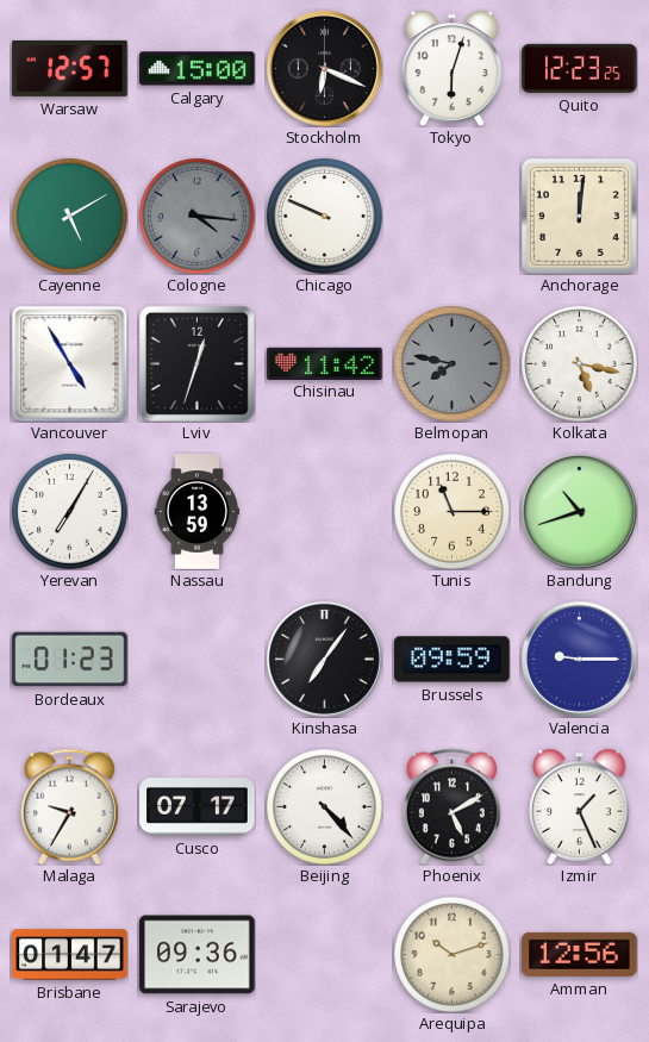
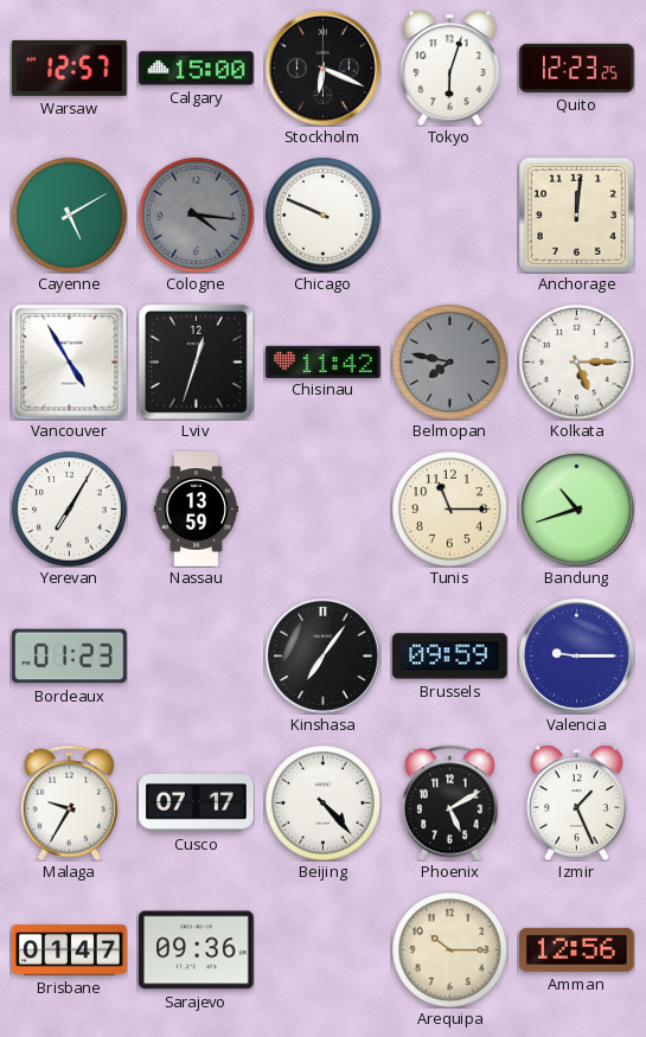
Kolkata: 5:17 -> 5:15
Arequipa: 10:12 -> 10:15
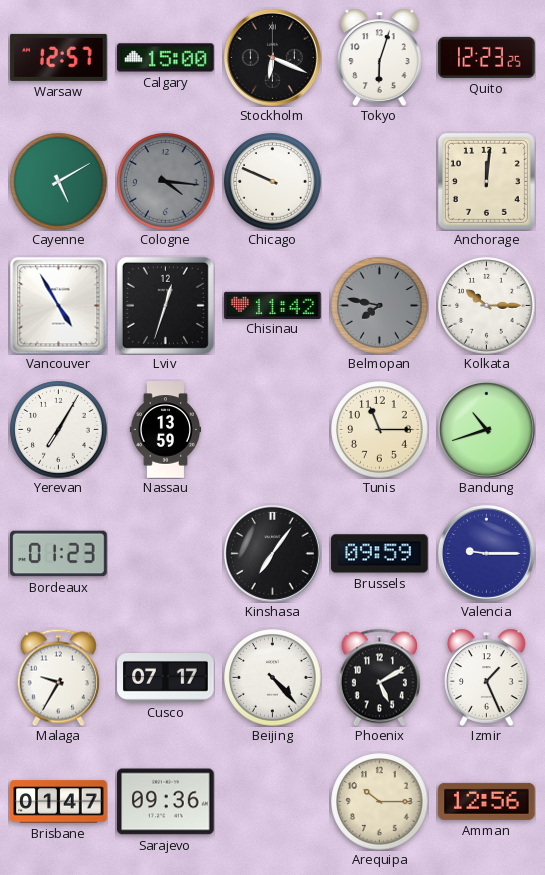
Kolkata: 5:15 -> 10:15
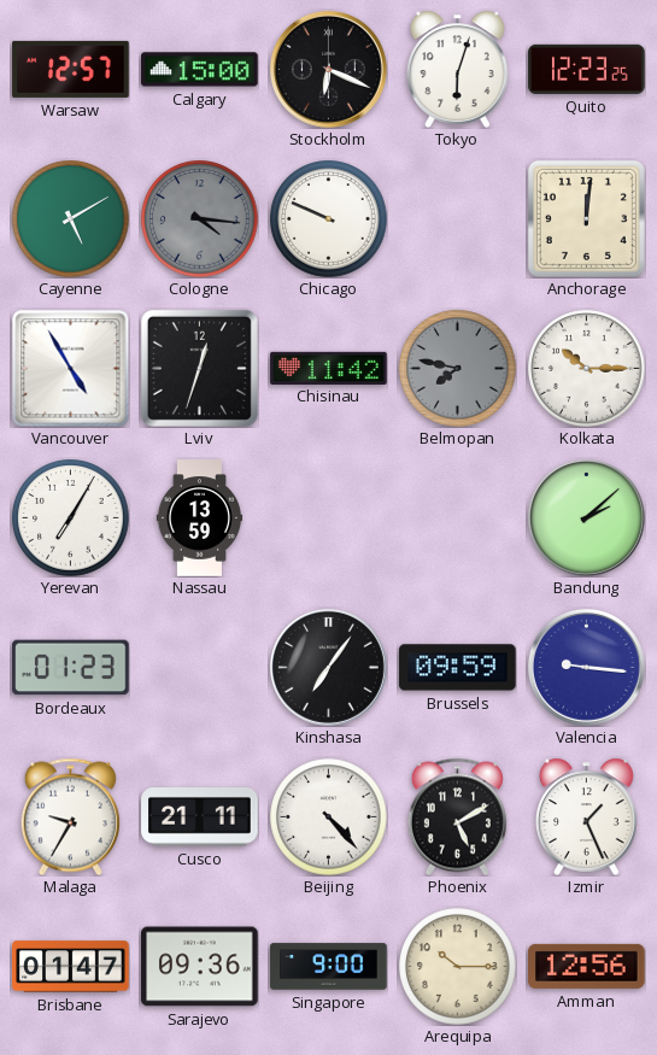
Tunis: 11:15 -> none
Bandung: 10:42 -> 2:08
Valencia: 9:15 -> 9:16
Cusco: 07:17 -> 21:11
Singapore: none -> 9:00
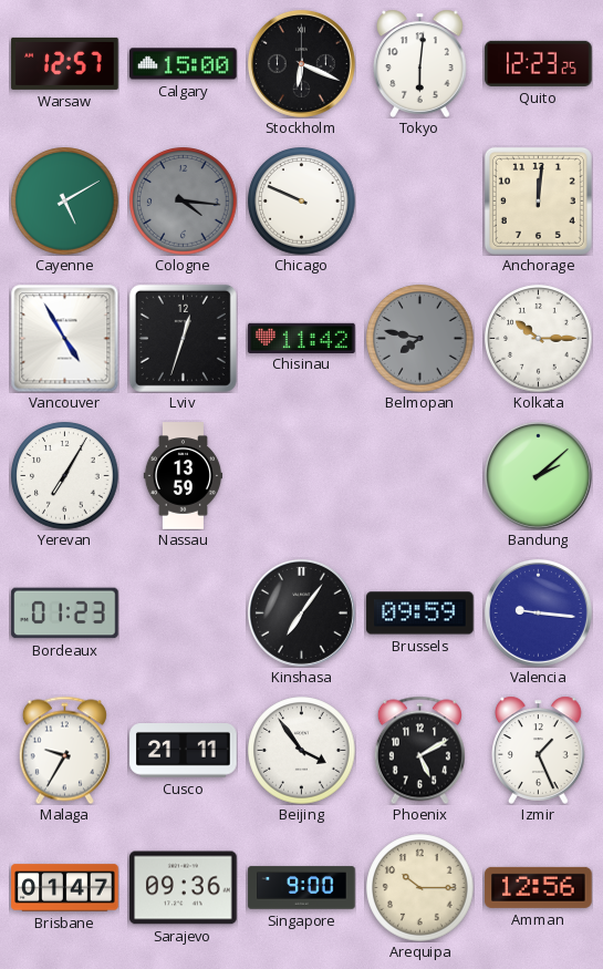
Tokyo: 6:03 -> 6:01
Beijing: 4:23 -> 3:54
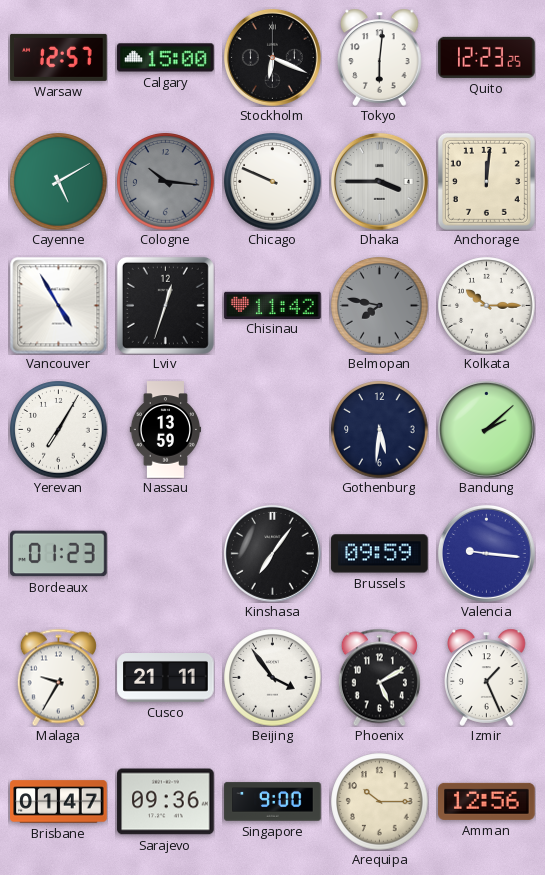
Cologne: 4:16 -> 10:16
Dhaka: none -> 3:45
Gothenburg: none -> 5:31
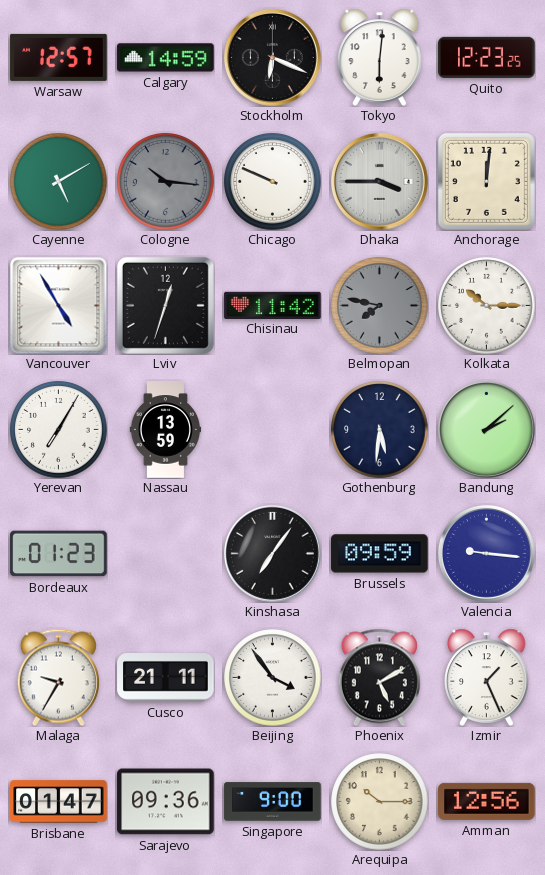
Calgary: 15:00 -> 14:59
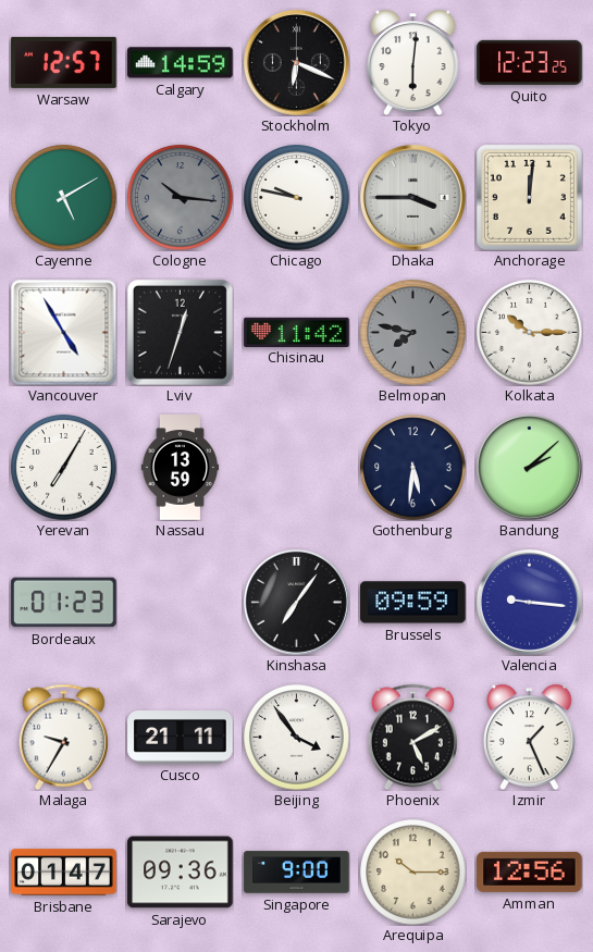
Chicago: 9:49 -> 9:47
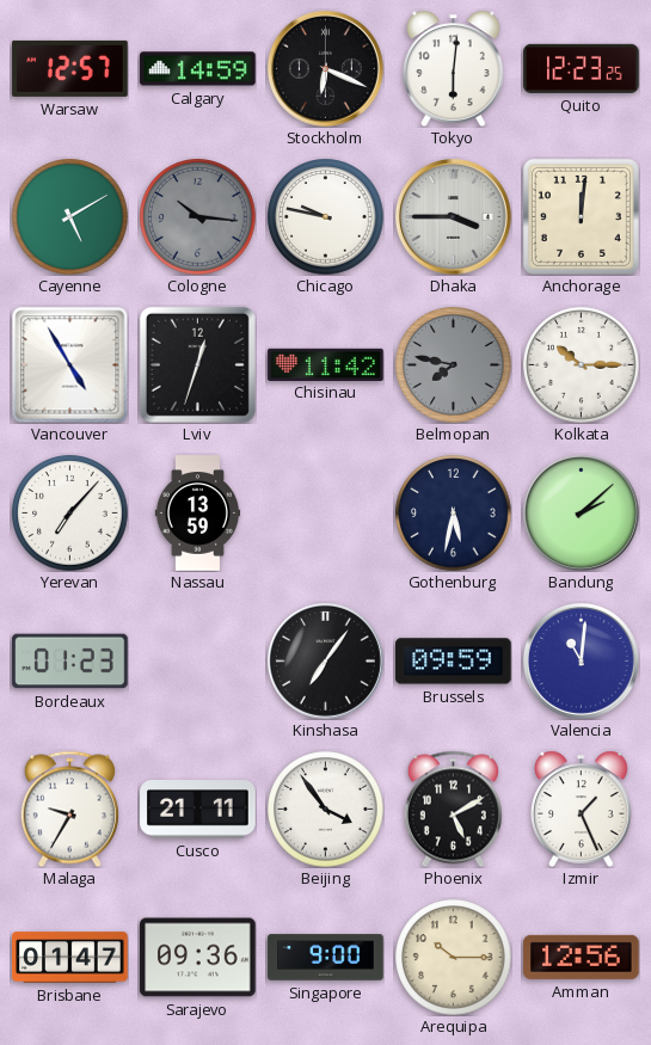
Yerevan: 7:05 -> 7:07
Gothenburg: 5:31 -> 5:32
Valencia: 9:16 -> 11:01
